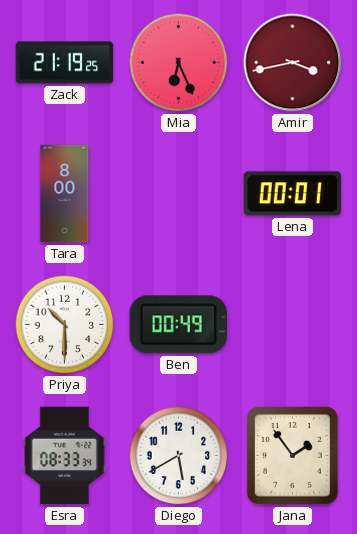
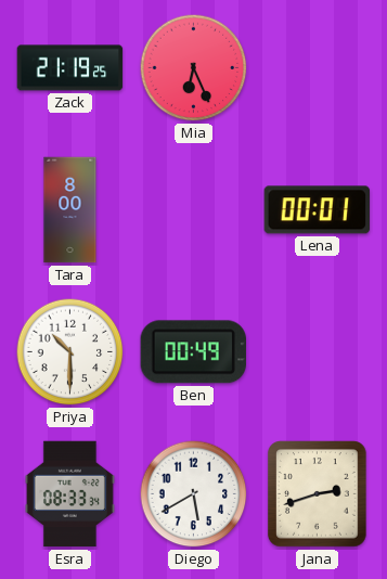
Amir: 3:43 -> none
Jana: 1:54 -> 2:42
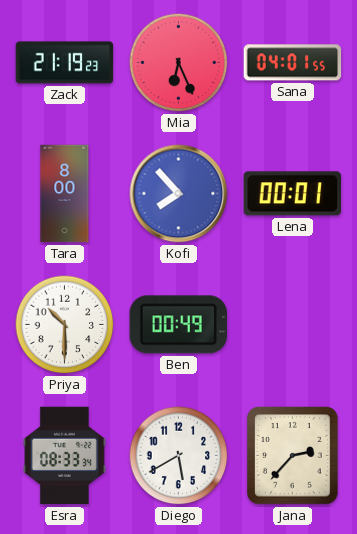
Zack: 21:19:25 -> 21:19:23
Sana: none -> 04:01
Kofi: none -> 7:53
Jana: 2:42 -> 2:37
